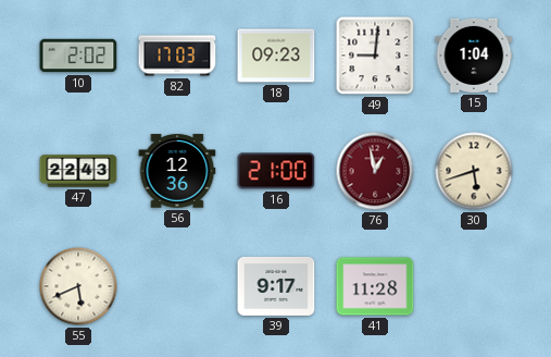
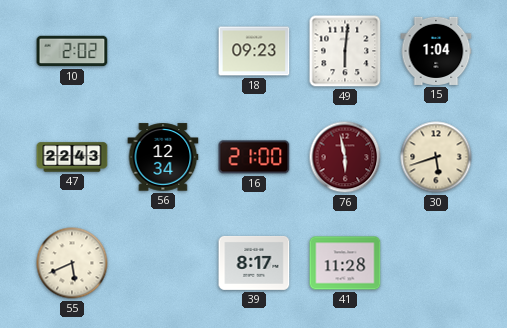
82: 17:03 -> none
49: 9:01 -> 6:01
56: 12:36 -> 12:34
76: 12:58 -> 5:58
39: 9:17 -> 8:17
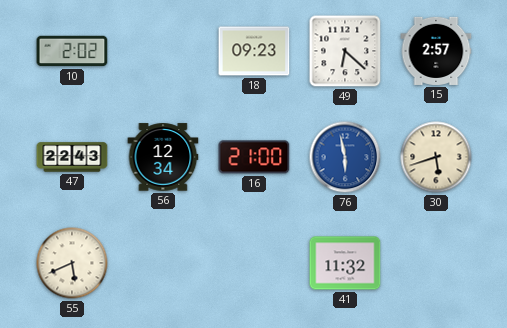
49: 6:01 -> 6:22
15: 1:04 -> 2:57
76 dial: burgundy -> blue
39: 8:17 -> none
41: 11:28 -> 11:32
